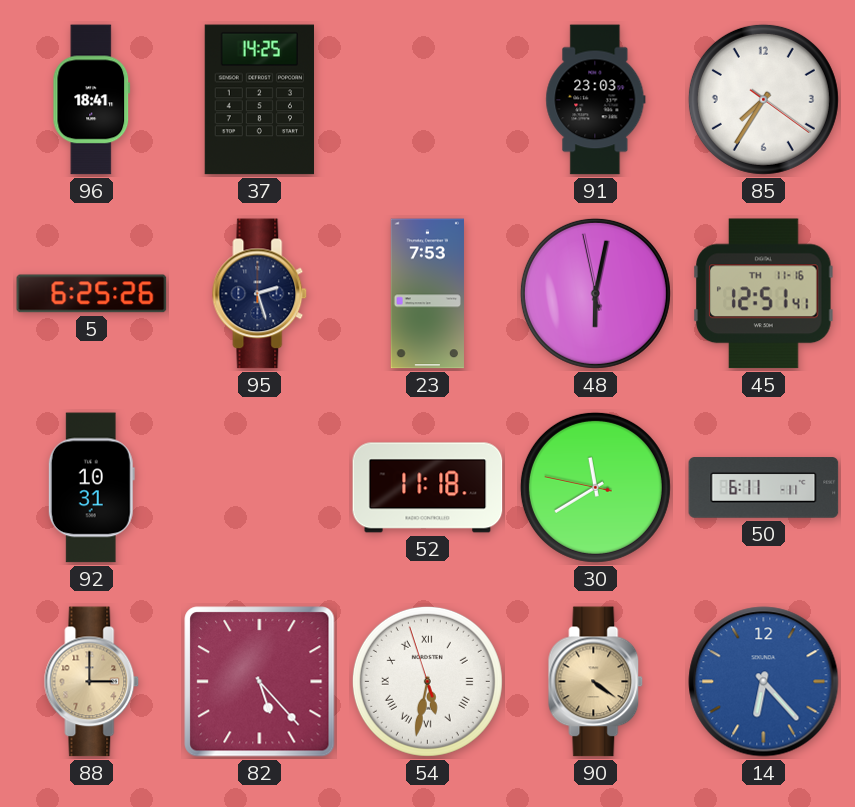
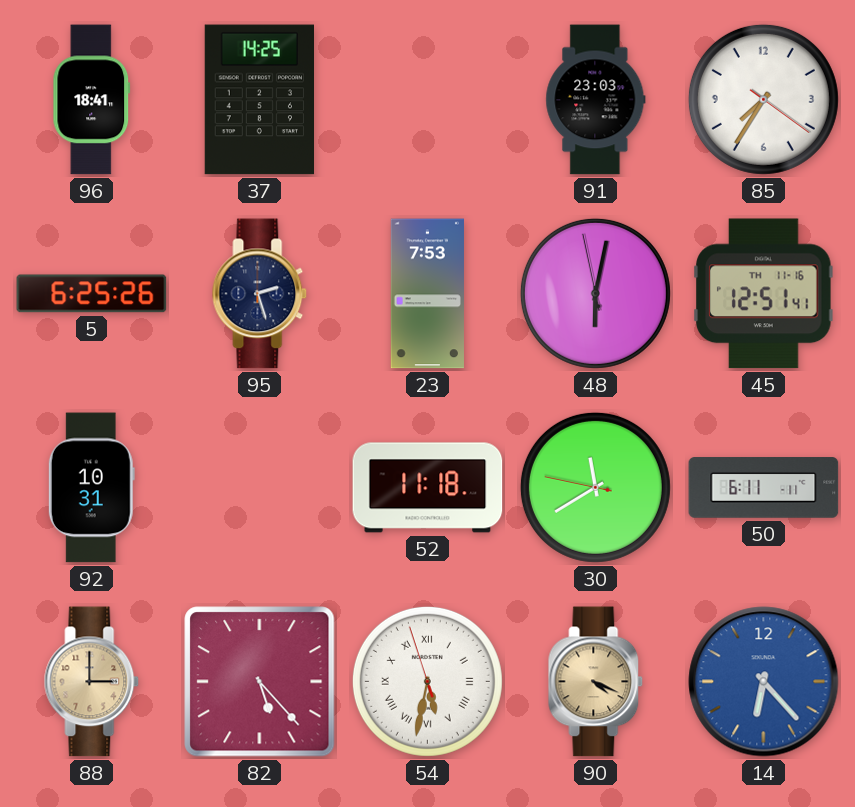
90: 4:21 -> 4:19
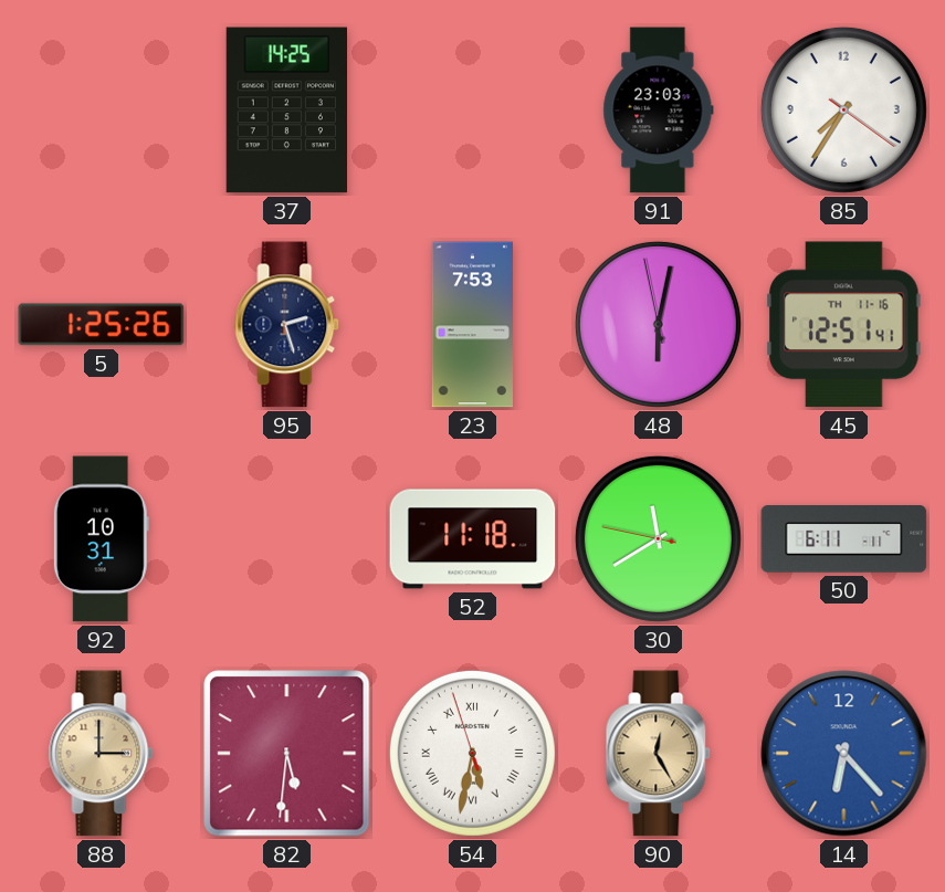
96: 18:41 -> none
5: 6:25 -> 1:25
82: 5:23 -> 5:31
90: 4:19 -> 12:25
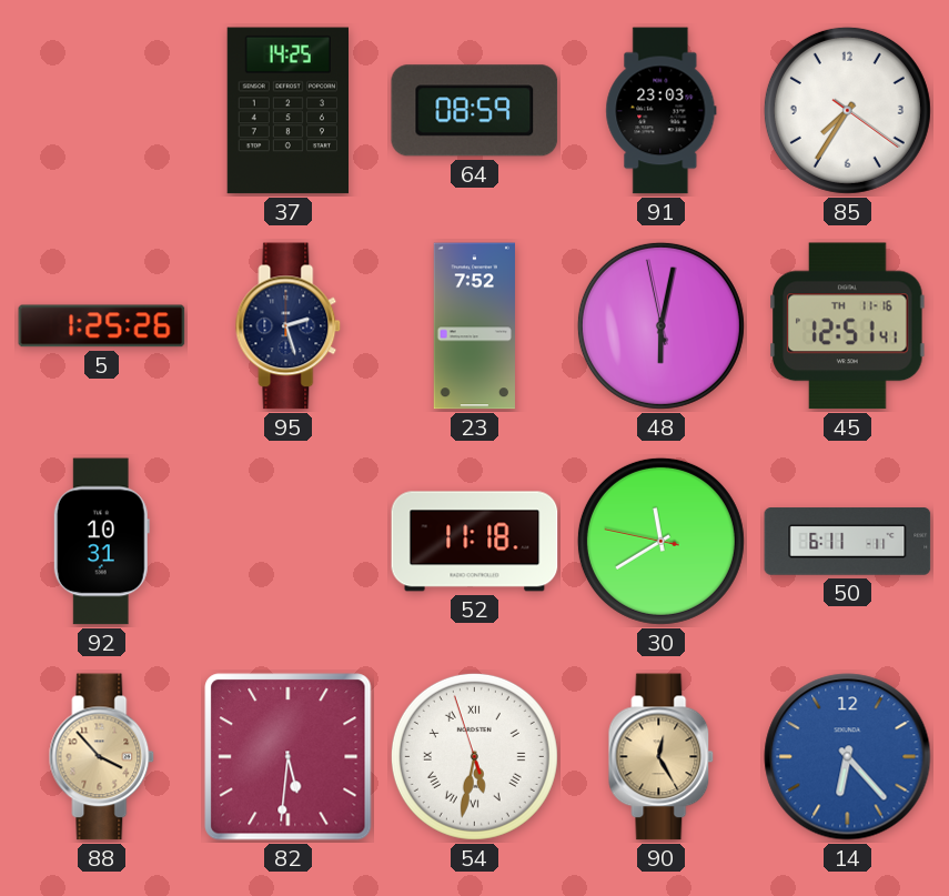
64: none -> 08:59
23: 7:53 -> 7:52
88: 3:00 -> 3:53
